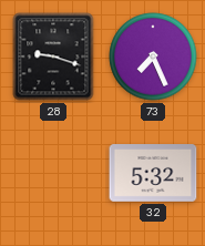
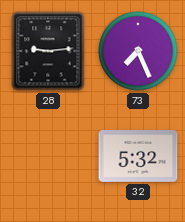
28: 9:18 -> 9:14
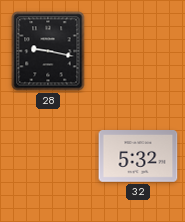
28: 9:14 -> 9:17
73: 7:26 -> none
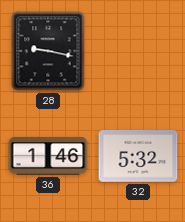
36: none -> 1:46
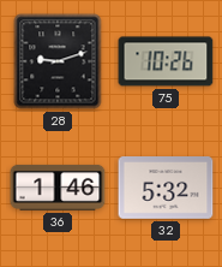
28: 9:17 -> 9:12
75: none -> 10:26
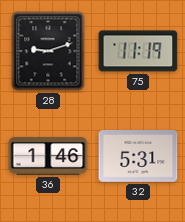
75: 10:26 -> 11:19
32: 5:32 -> 5:31
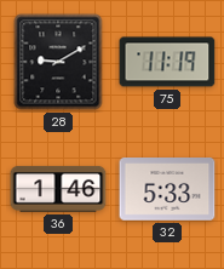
28: 9:12 -> 9:10
32: 5:31 -> 5:33
